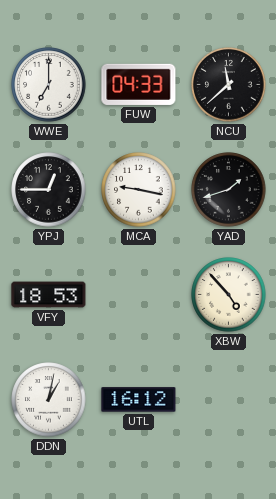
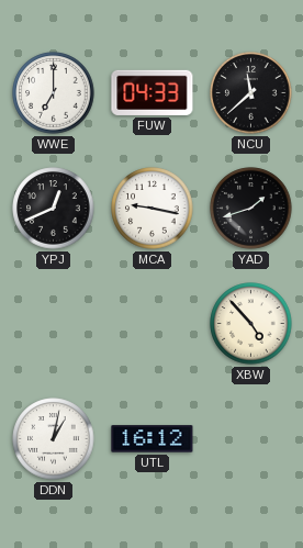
YPJ: 12:45 -> 12:41
VFY: 18:53 -> none
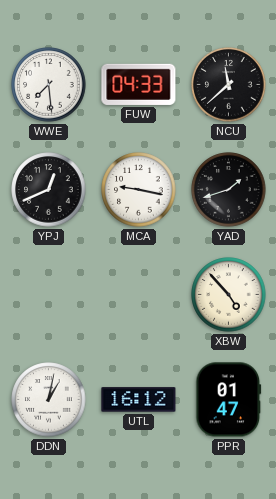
WWE: 7:00 -> 7:29
PPR: none -> 01:47
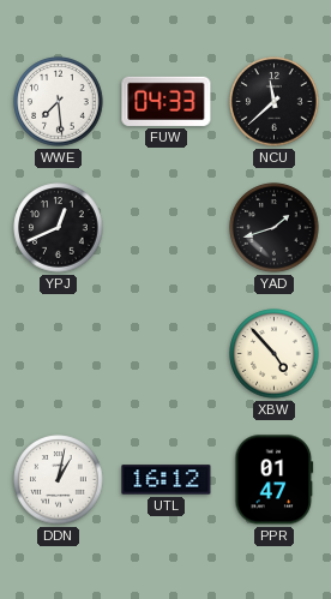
MCA: 9:17 -> none
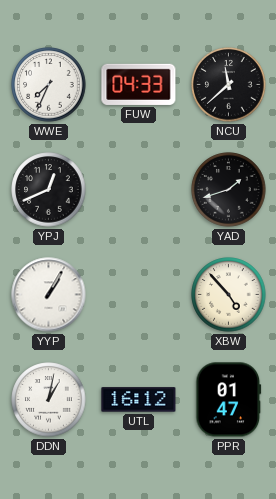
WWE: 7:29 -> 7:34
YYP: none -> 1:05
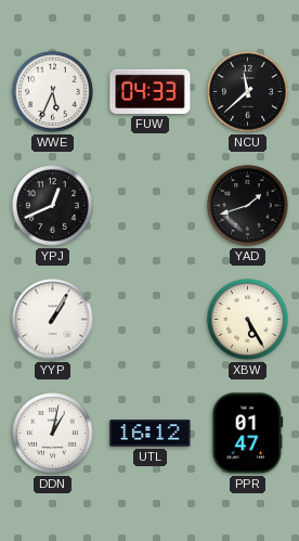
WWE: 7:34 -> 5:34
XBW: 4:53 -> 5:25
